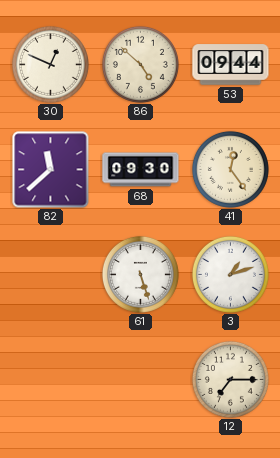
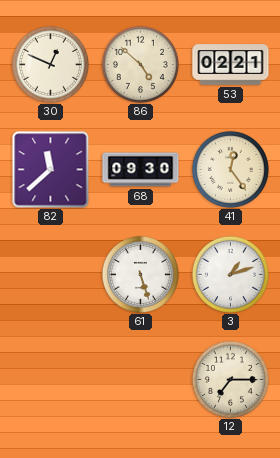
53: 09:44 -> 02:21
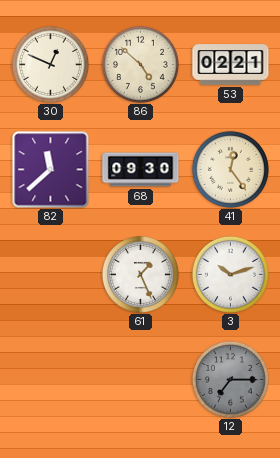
61: 5:27 -> 1:26
3: 1:12 -> 10:12
12 dial: cream -> grey
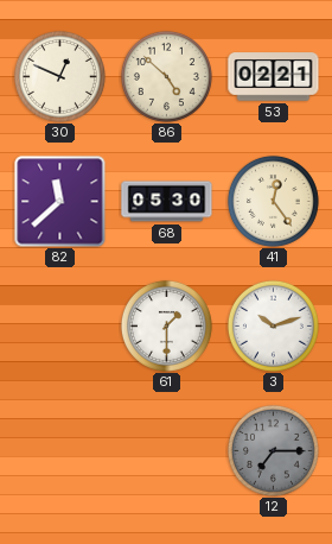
68: 09:30 -> 05:30
61: 1:26 -> 1:30
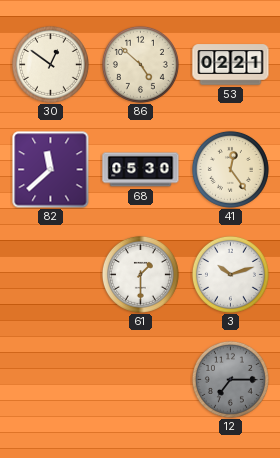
30: 12:49 -> 12:51
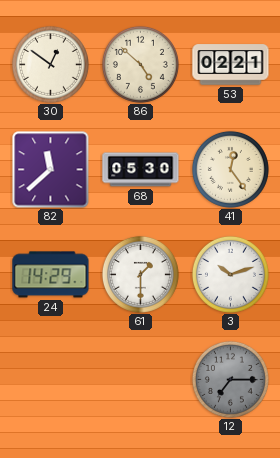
24: none -> 14:29
